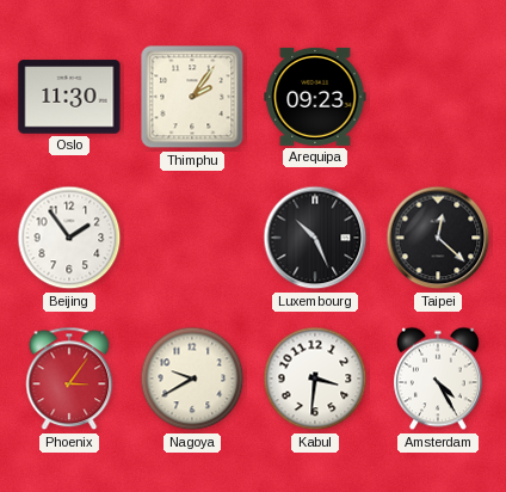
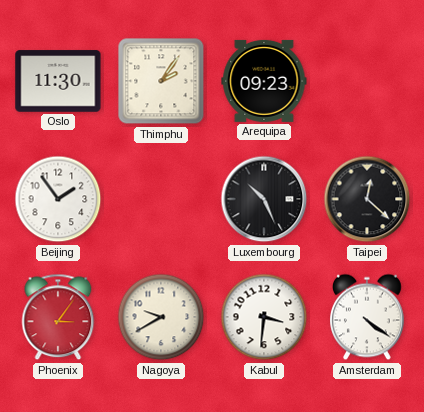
Amsterdam: 4:25 -> 4:21
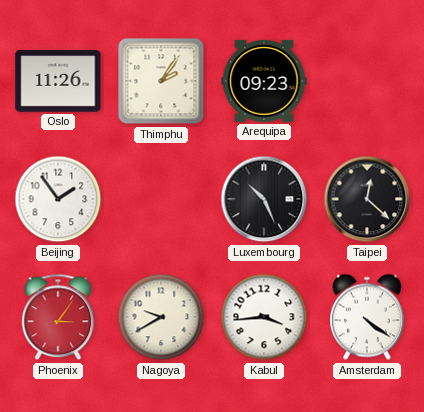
Oslo: 11:30 -> 11:26
Kabul: 3:31 -> 3:44
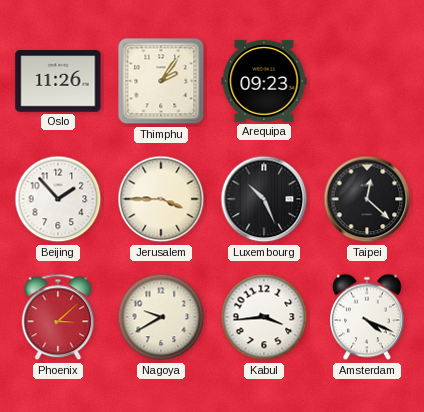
Beijing: 1:54 -> 1:53
Jerusalem: none -> 3:45
Phoenix: 3:06 -> 3:08
Amsterdam: 4:21 -> 4:19
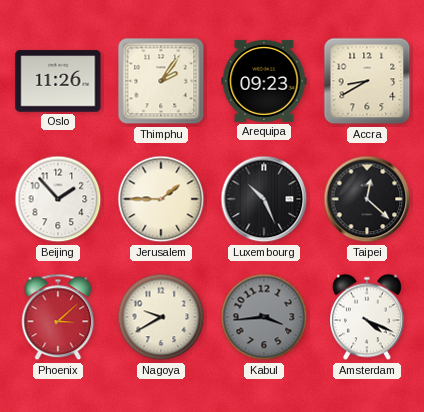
Accra: none -> 8:40
Jerusalem: 3:45 -> 1:45
Kabul dial: white -> grey
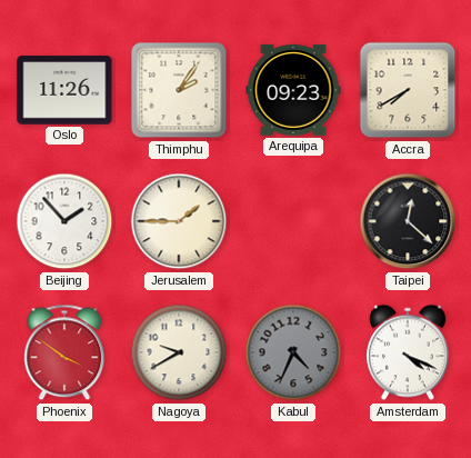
Accra: 8:40 -> 7:40
Luxembourg: 10:26 -> none
Phoenix: 3:08 -> 3:51
Kabul: 3:44 -> 4:34
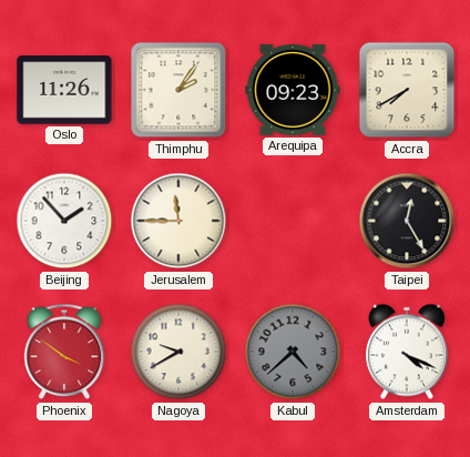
Jerusalem: 1:45 -> 11:45
Taipei: 12:22 -> 12:25
Kabul: 4:34 -> 4:38
